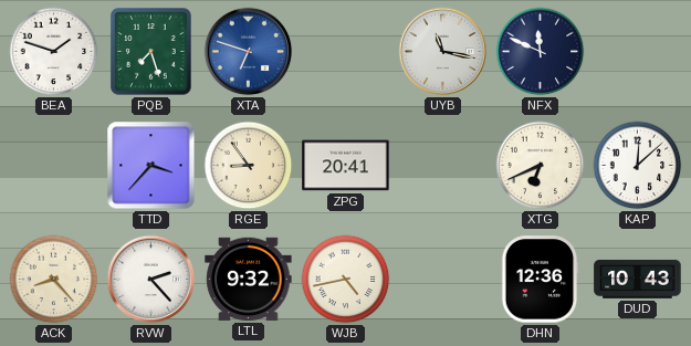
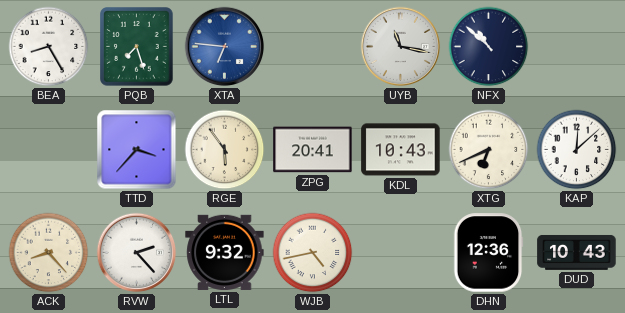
BEA: 1:48 -> 8:25
XTA: 6:48 -> 6:46
NFX: 11:49 -> 10:52
RGE: 8:54 -> 5:54
KDL: none -> 10:43
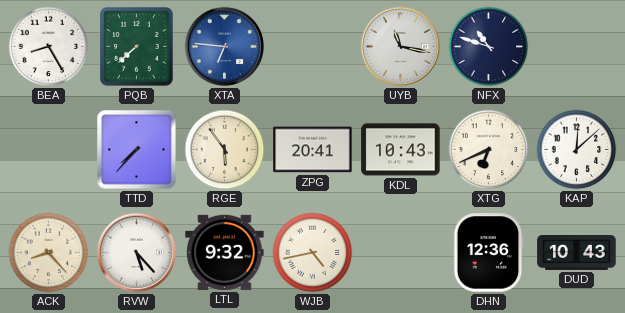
PQB: 7:27 -> 7:38
NFX: 10:52 -> 10:48
TTD: 3:37 -> 7:37
RVW: 2:23 -> 5:23
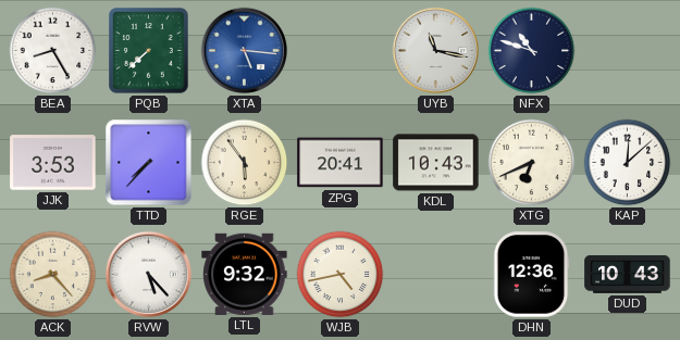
XTA: 6:46 -> 5:16
JJK: none -> 3:53
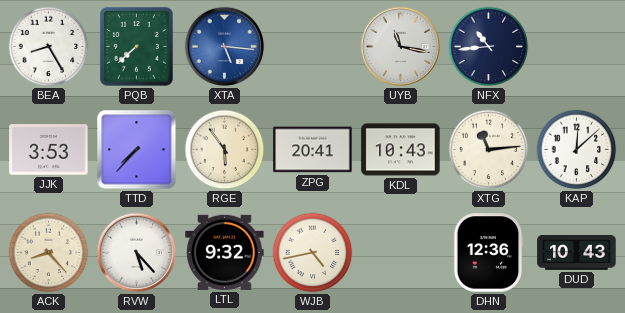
NFX: 10:48 -> 10:44
XTG: 6:41 -> 11:14
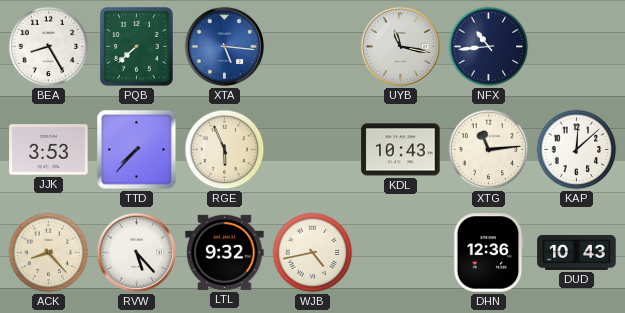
RGE: 5:54 -> 5:56
ZPG: 20:41 -> none
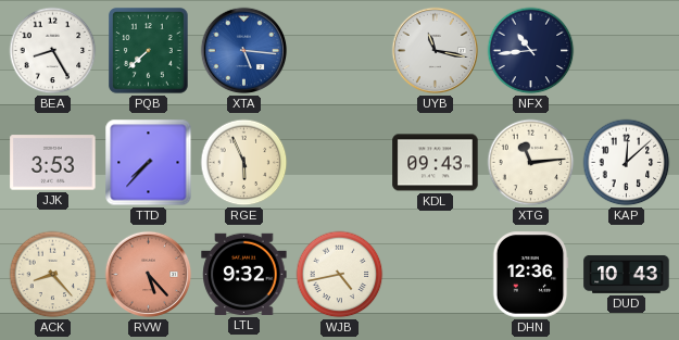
KDL: 10:43 -> 09:43
RVW dial: white -> salmon
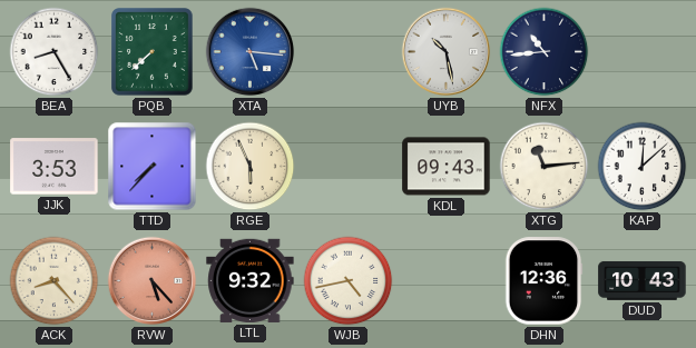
UYB: 11:17 -> 10:28
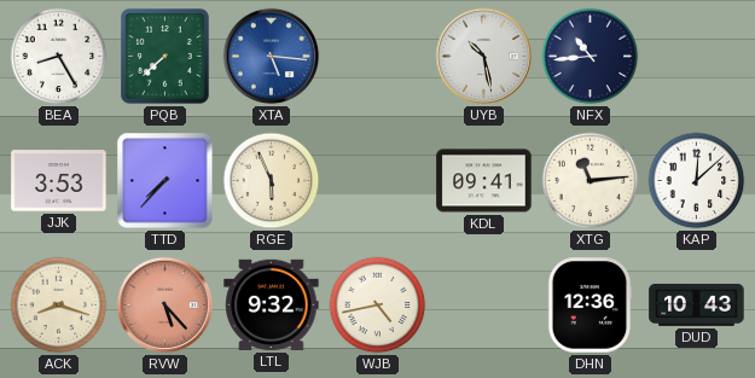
KDL: 09:43 -> 09:41
ACK: 8:23 -> 8:18
